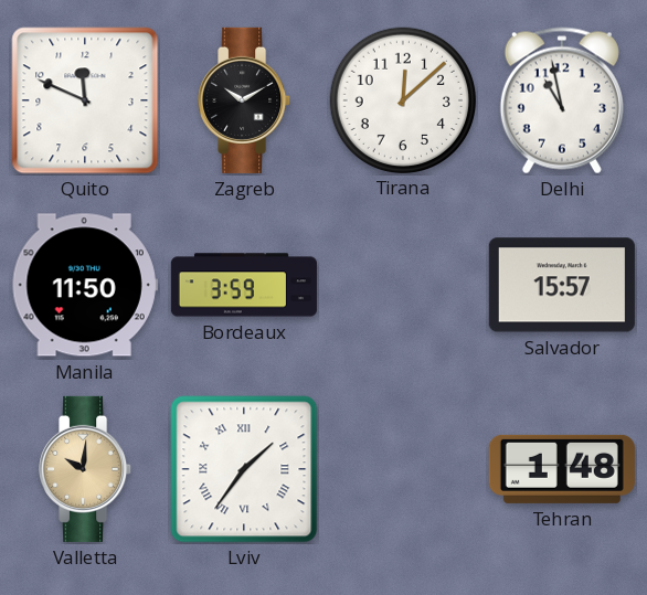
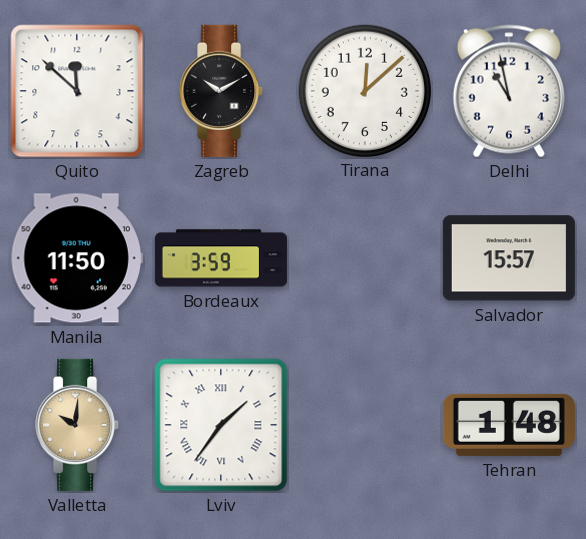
Quito: 11:49 -> 11:52
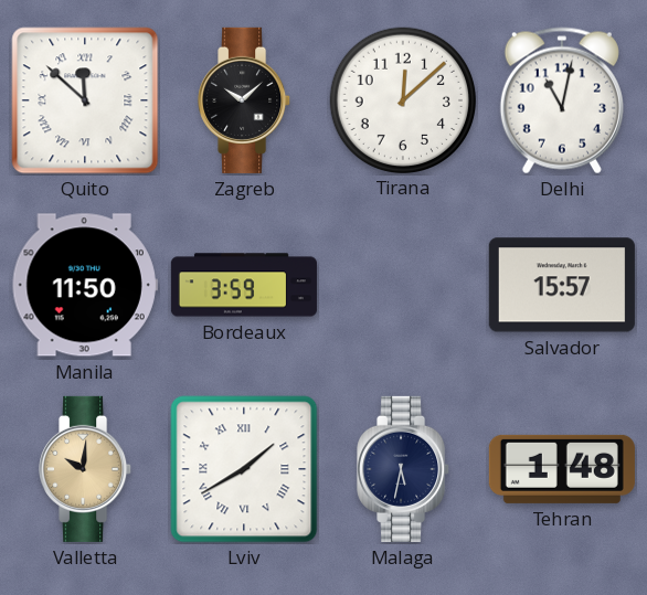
Quito numerals: Arabic -> Roman
Zagreb: 10:10 -> 10:08
Delhi: 10:58 -> 11:02
Lviv: 1:36 -> 1:40
Malaga: none -> 5:32
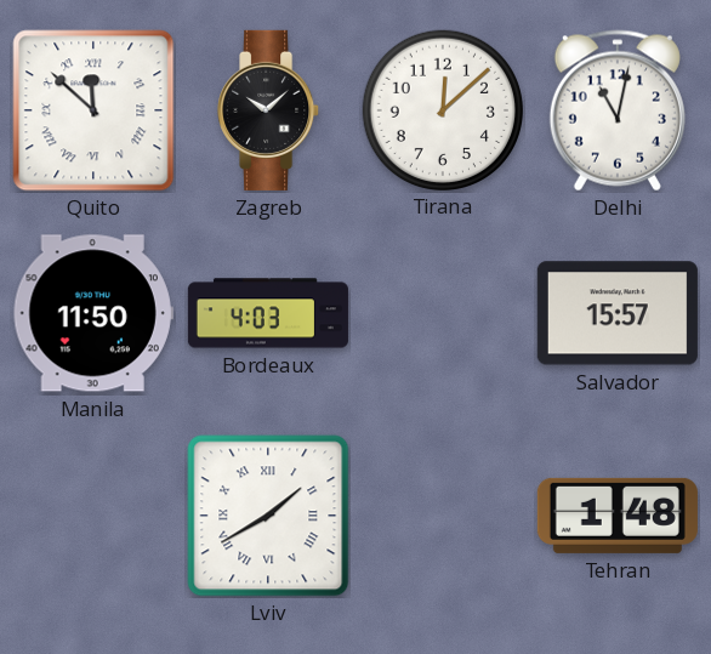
Bordeaux: 3:59 -> 4:03
Valletta: 10:01 -> none
Malaga: 5:32 -> none
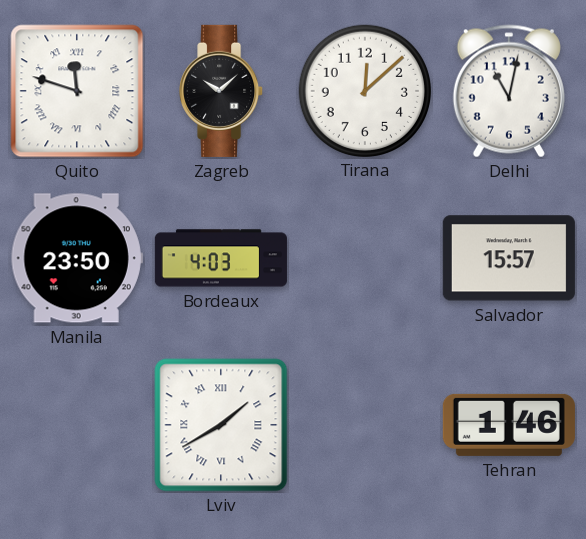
Quito: 11:52 -> 11:48
Manila: 11:50 -> 23:50
Tehran: 1:48 -> 1:46
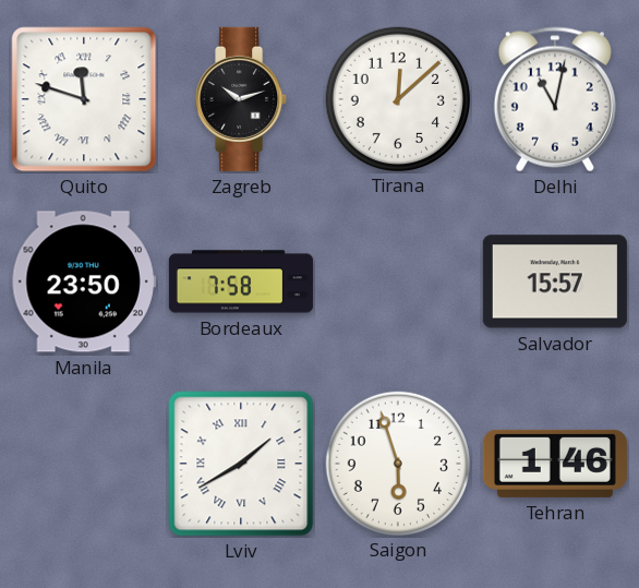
Zagreb: 10:08 -> 10:12
Bordeaux: 4:03 -> 7:58
Saigon: none -> 5:57
